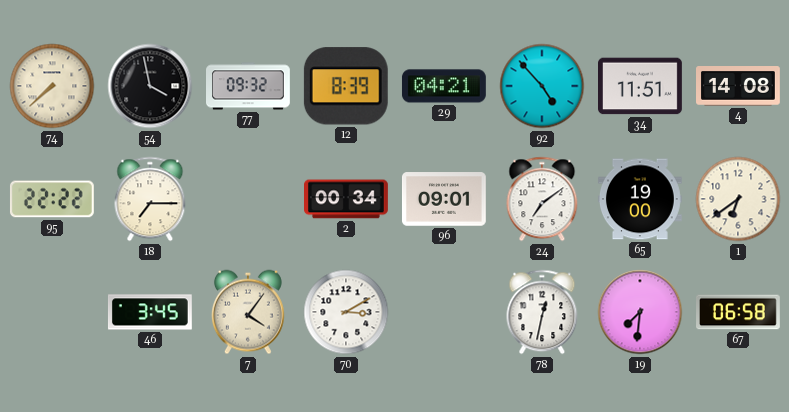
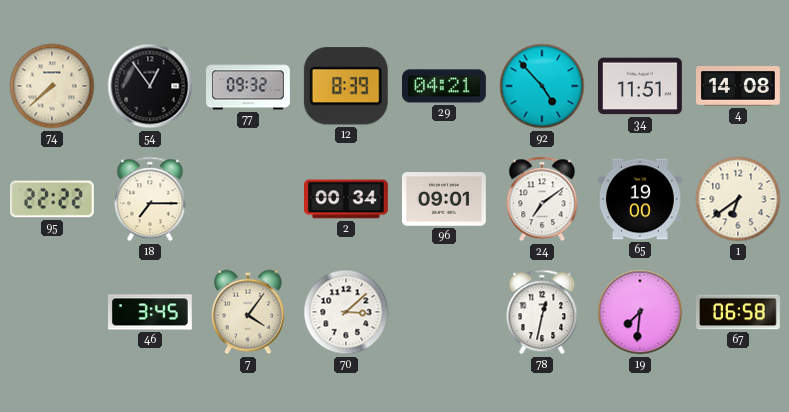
54: 3:58 -> 12:54
70: 3:10 -> 3:08
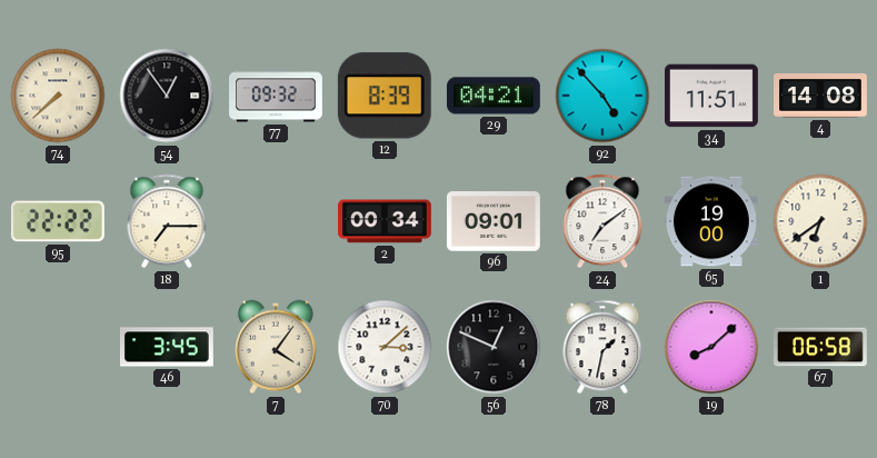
56: none -> 12:49
78: 12:32 -> 1:32
19: 7:31 -> 8:08
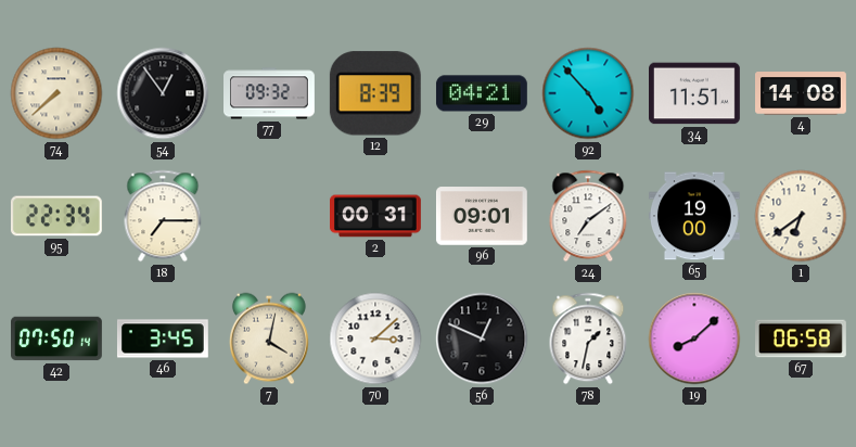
95: 22:22 -> 22:34
2: 00:34 -> 00:31
42: none -> 07:50
7: 4:06 -> 4:02
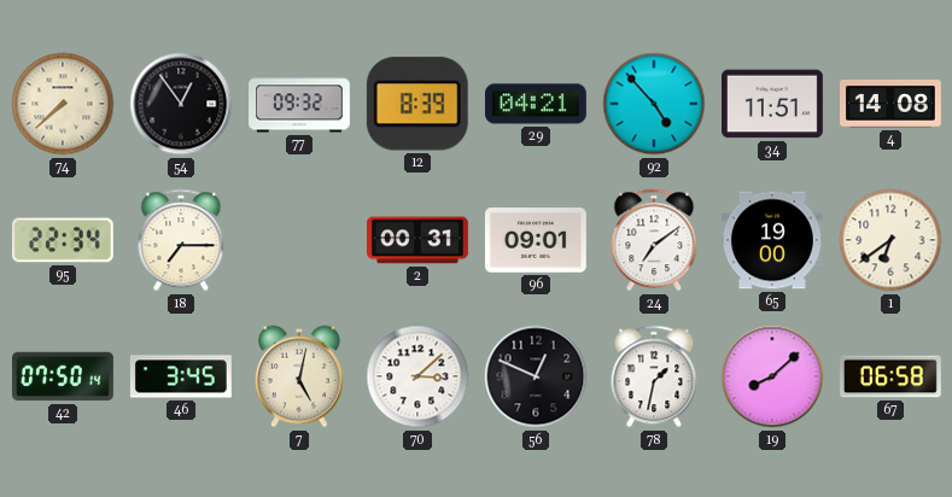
7: 4:02 -> 5:02
